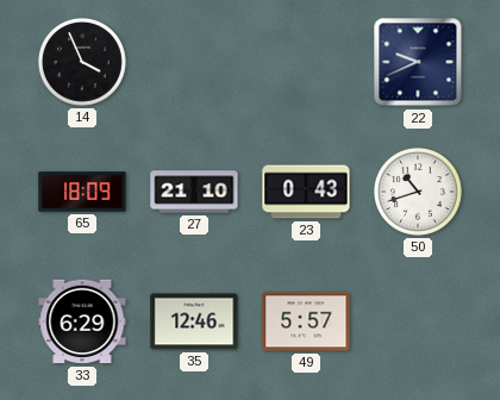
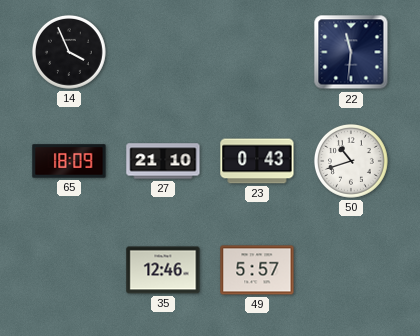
22: 9:41 -> 11:31
33: 6:29 -> none
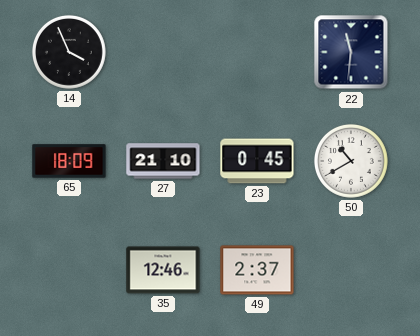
23: 0:43 -> 0:45
50: 10:42 -> 10:40
49: 5:57 -> 2:37
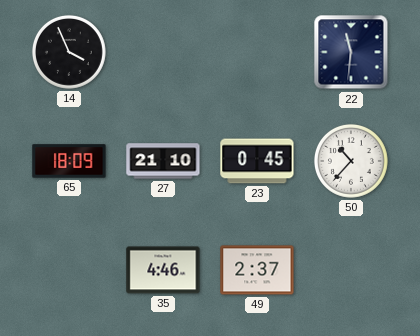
50: 10:40 -> 10:37
35: 12:46 -> 4:46
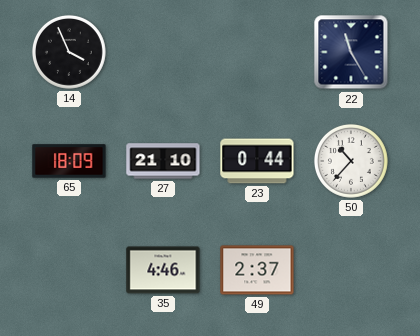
22: 11:31 -> 11:25
23: 0:45 -> 0:44
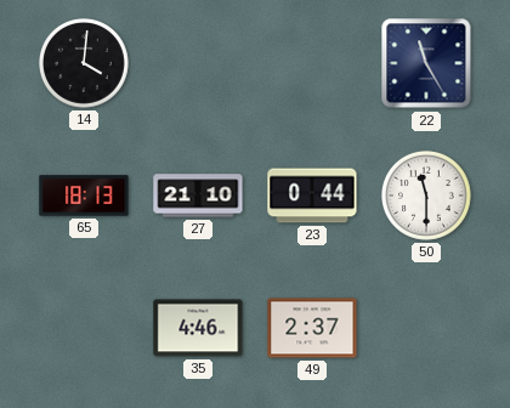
14: 3:56 -> 4:01
65: 18:09 -> 18:13
50: 10:37 -> 11:30
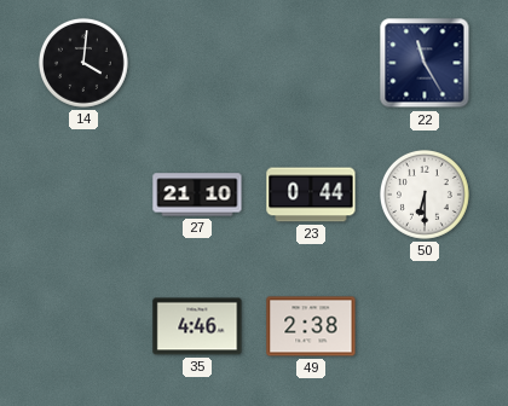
65: 18:13 -> none
50: 11:30 -> 6:30
49: 2:37 -> 2:38
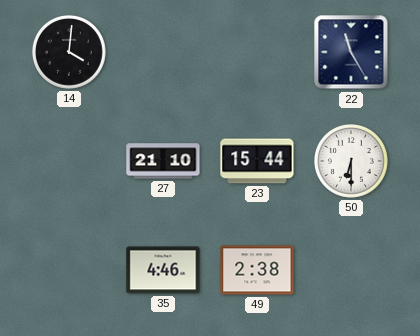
23: 0:44 -> 15:44
